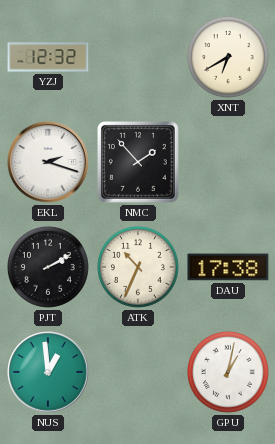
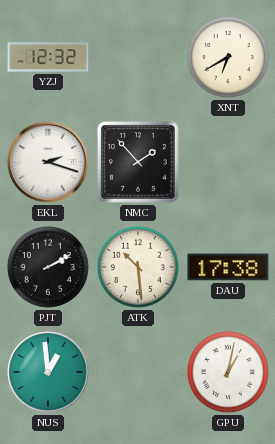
ATK: 10:34 -> 10:29
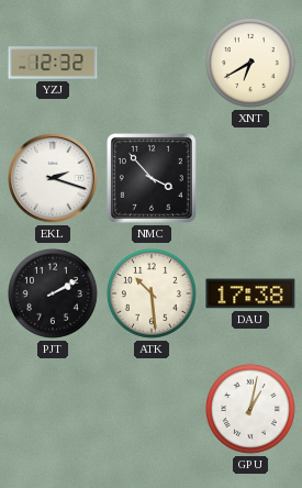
NMC: 1:53 -> 3:53
NUS: 12:59 -> none
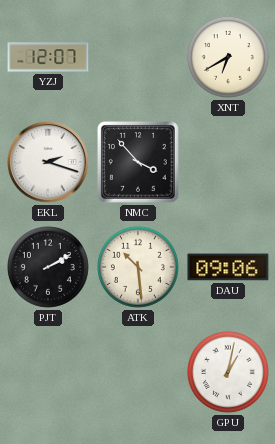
YZJ: 12:32 -> 12:07
DAU: 17:38 -> 09:06
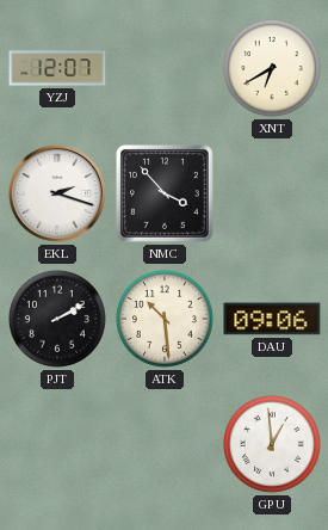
GPU: 1:02 -> 12:59
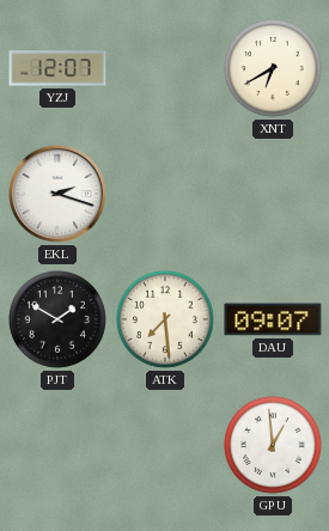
NMC: 3:53 -> none
PJT: 2:10 -> 1:50
ATK: 10:29 -> 7:29
DAU: 09:06 -> 09:07
